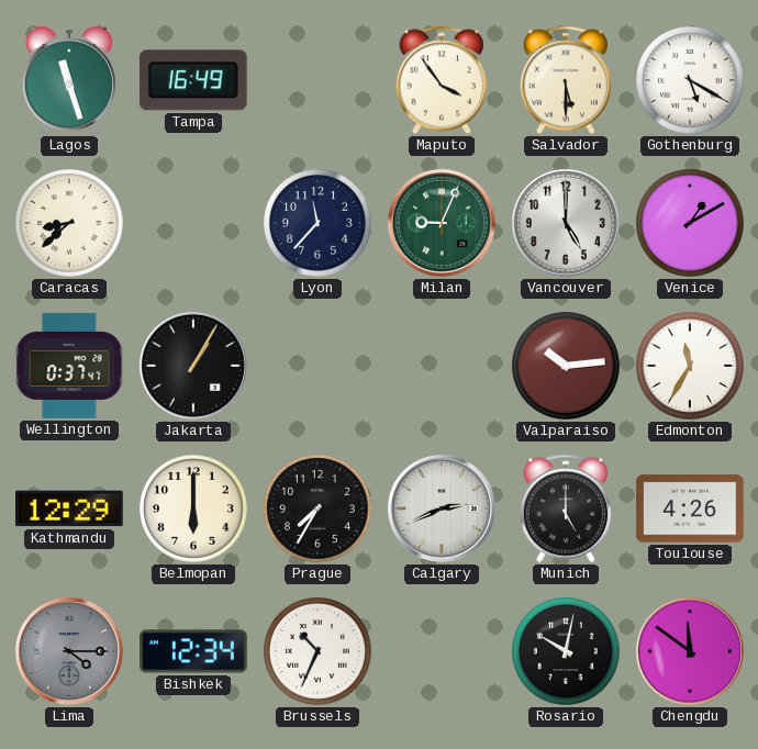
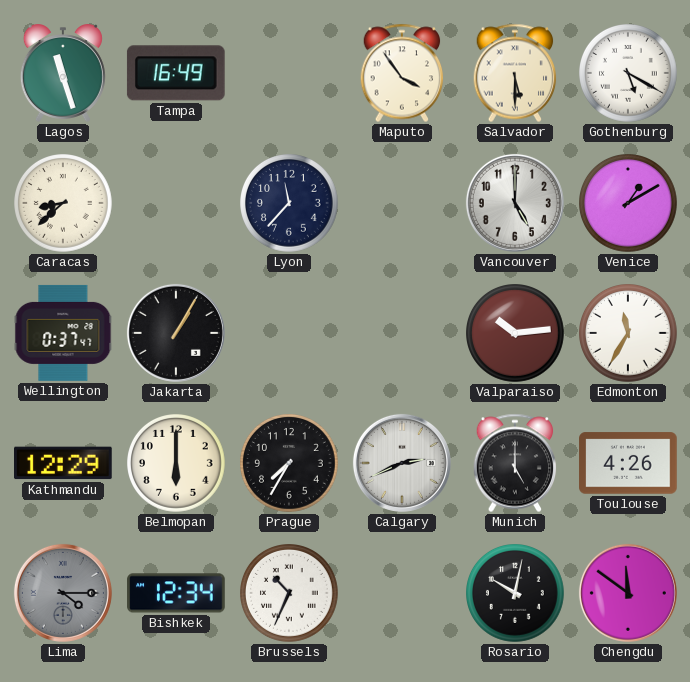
Milan: 9:04 -> none
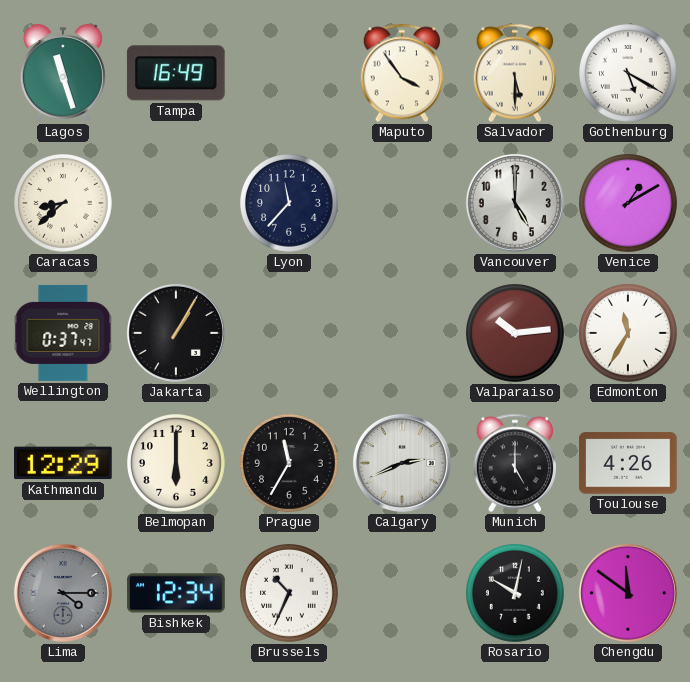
Prague: 7:35 -> 11:35
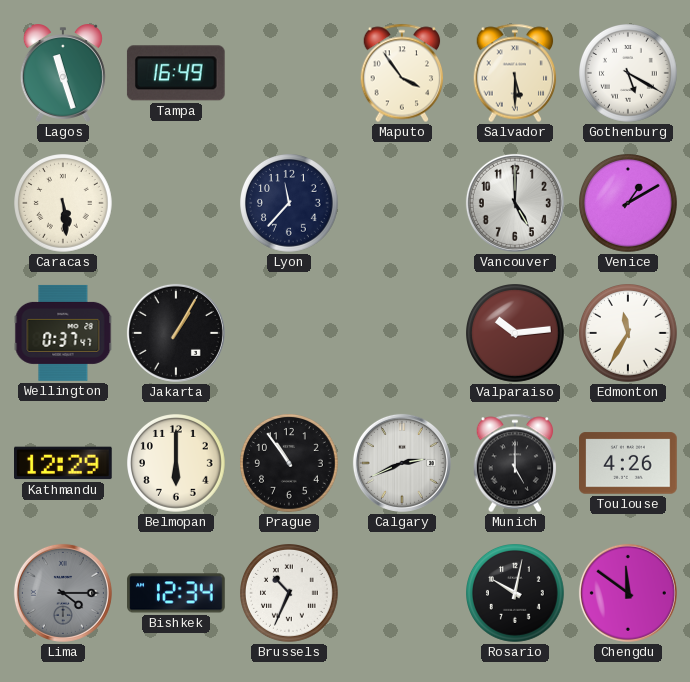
Caracas: 8:38 -> 5:29
Prague: 11:35 -> 10:54
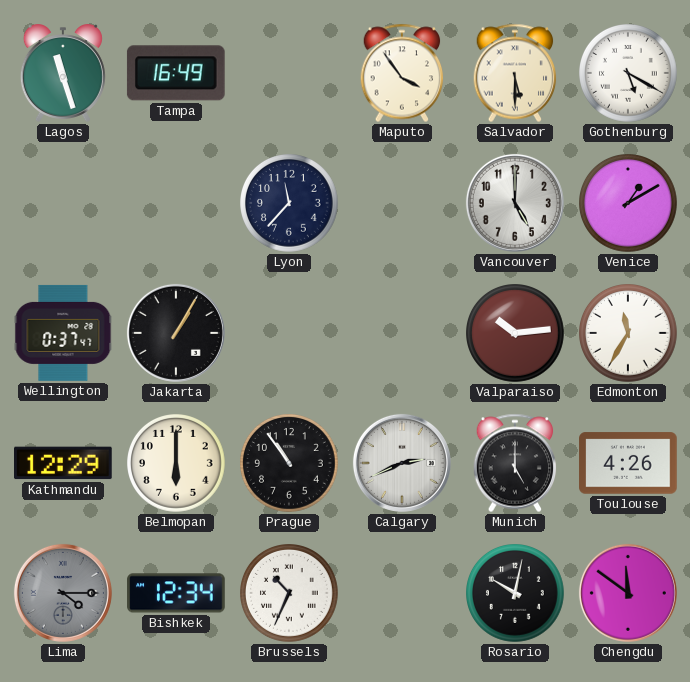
Caracas: 5:29 -> none
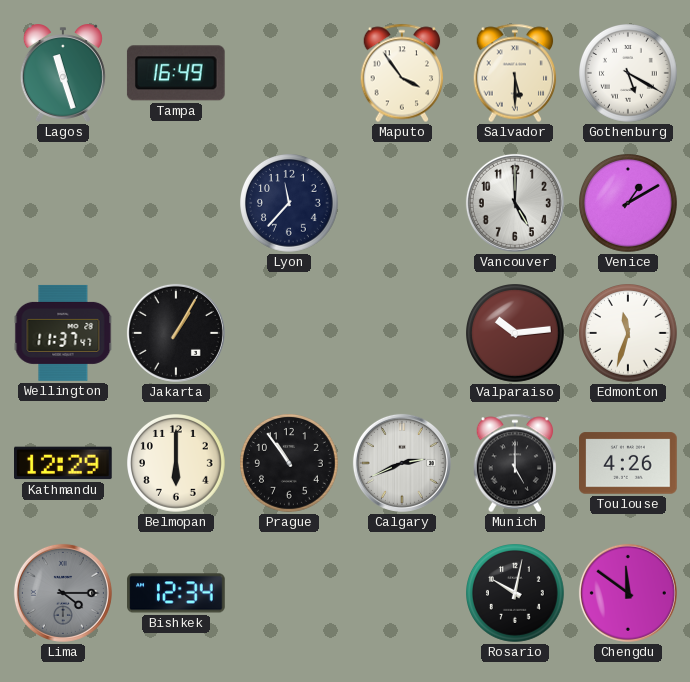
Wellington: 0:37 -> 11:37
Edmonton: 11:35 -> 11:33
Brussels: 10:34 -> none
